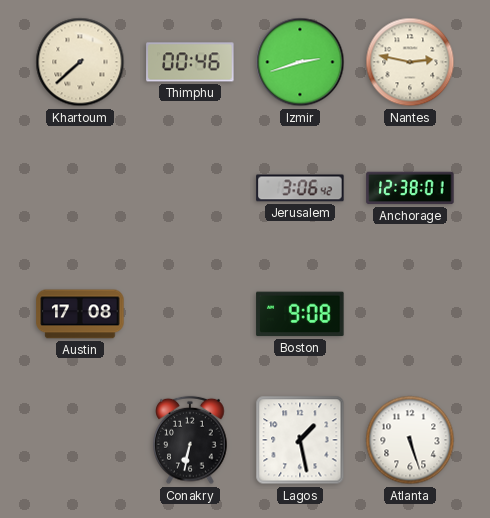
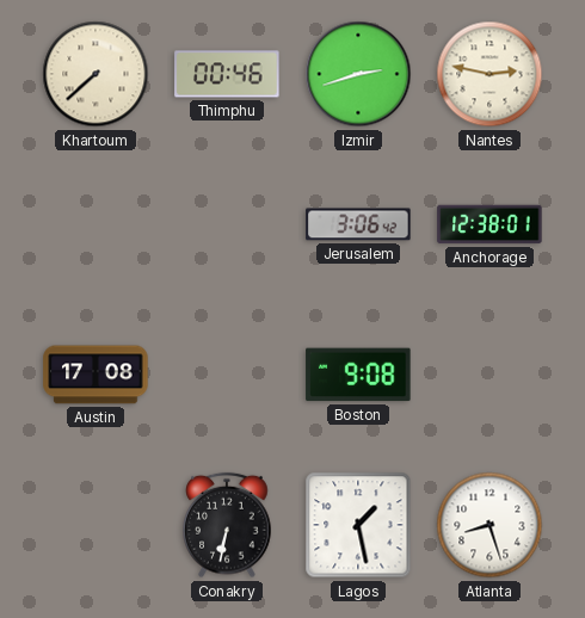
Atlanta: 5:27 -> 8:27
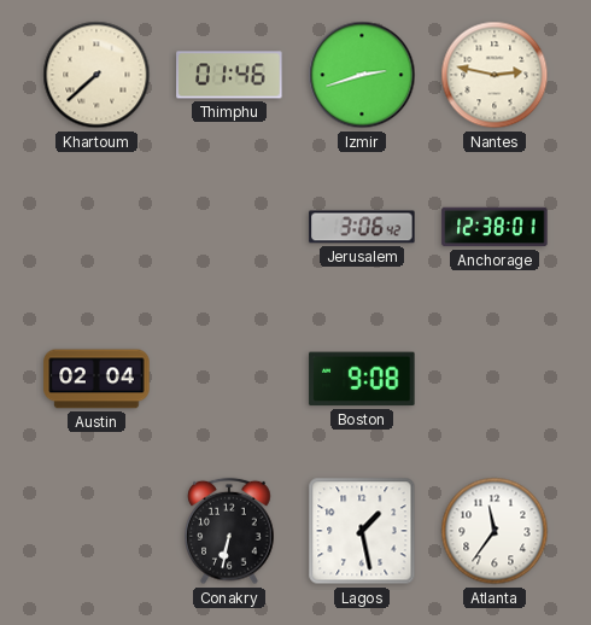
Thimphu: 00:46 -> 01:46
Austin: 17:08 -> 02:04
Atlanta: 8:27 -> 11:36
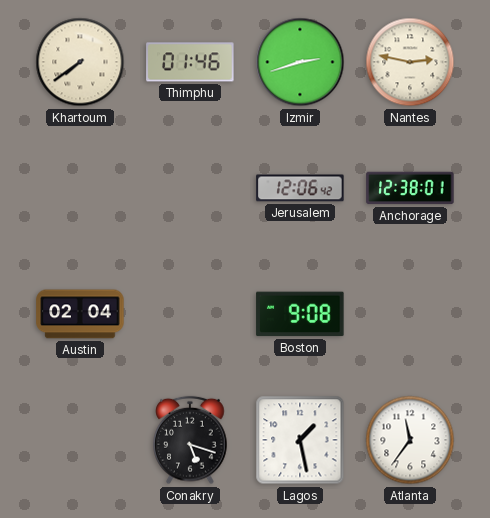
Khartoum: 7:38 -> 7:39
Jerusalem: 3:06 -> 12:06
Conakry: 6:32 -> 5:18
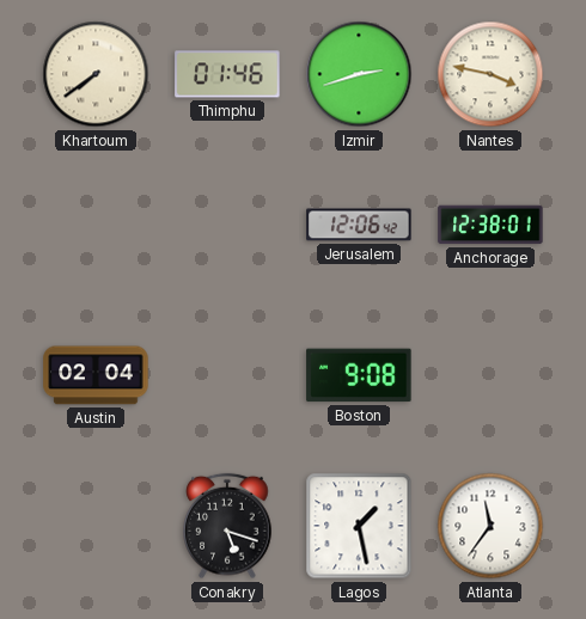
Nantes: 2:47 -> 3:47
